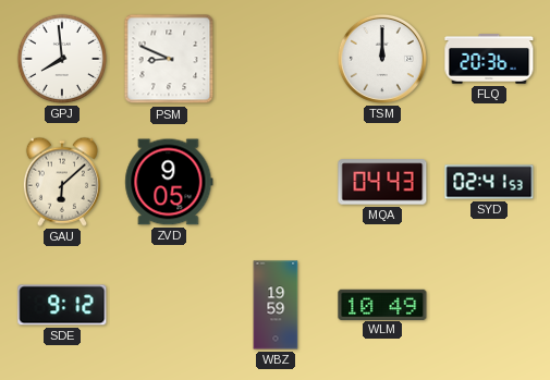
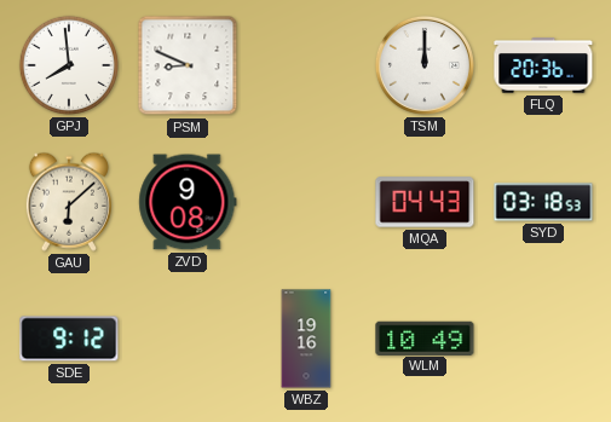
ZVD: 9:05 -> 9:08
SYD: 02:41 -> 03:18
WBZ: 19:59 -> 19:16
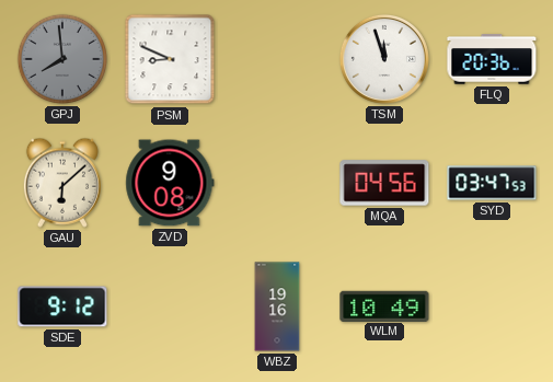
GPJ dial: white -> grey
TSM: 12:00 -> 11:57
MQA: 04:43 -> 04:56
SYD: 03:18 -> 03:47
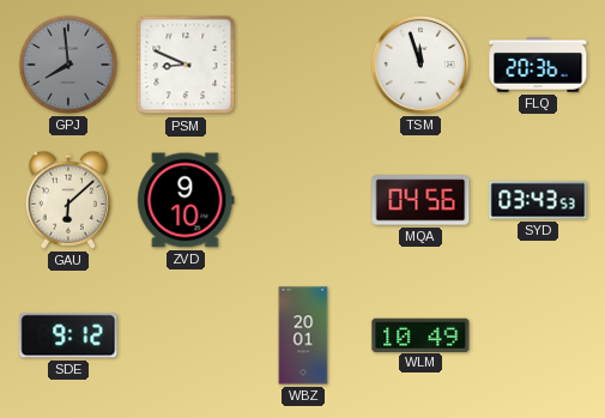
ZVD: 9:08 -> 9:10
SYD: 03:47 -> 03:43
WBZ: 19:16 -> 20:01
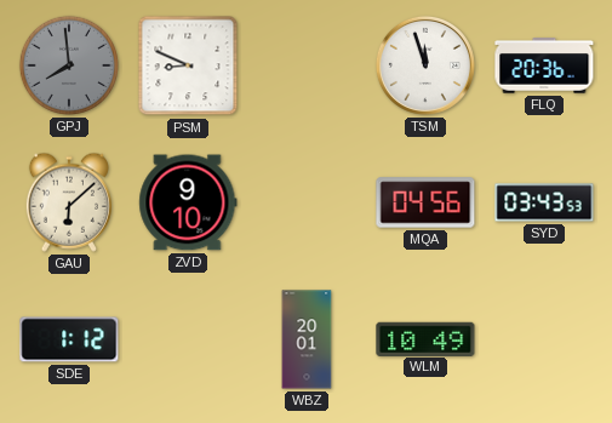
SDE: 9:12 -> 1:12
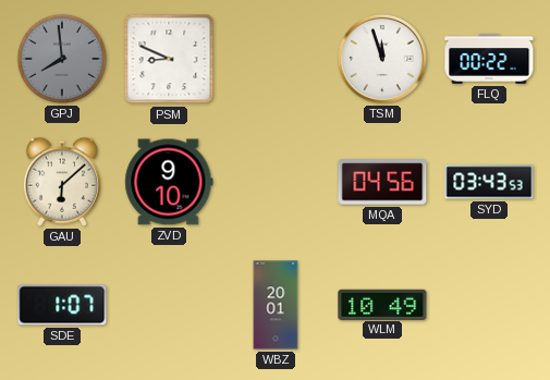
FLQ: 20:36 -> 00:22
SDE: 1:12 -> 1:07
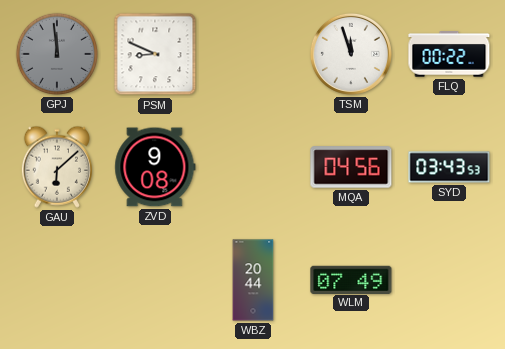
GPJ: 7:59 -> 11:59
ZVD: 9:10 -> 9:08
SDE: 1:07 -> none
WBZ: 20:01 -> 20:44
WLM: 10:49 -> 07:49
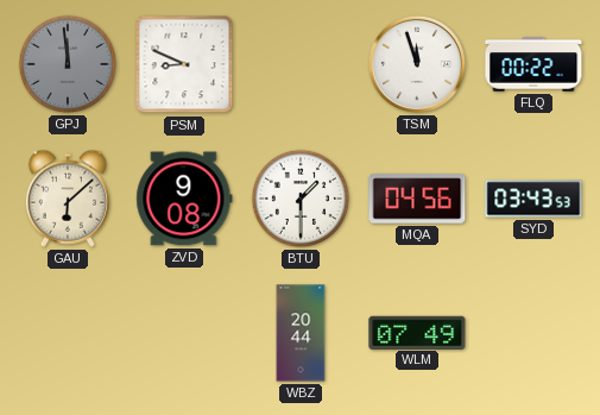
BTU: none -> 1:30
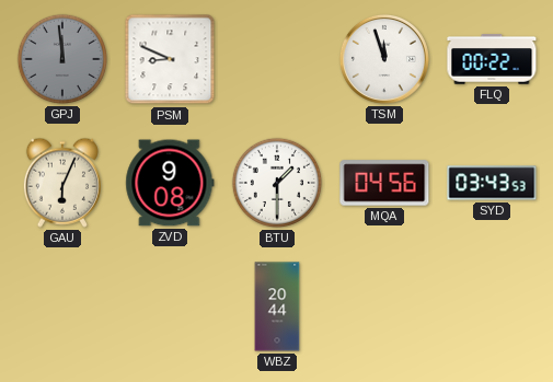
GAU: 6:08 -> 6:04
WLM: 07:49 -> none
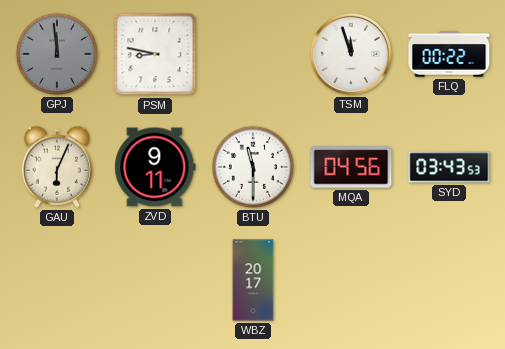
PSM: 8:49 -> 8:47
ZVD: 9:08 -> 9:11
BTU: 1:30 -> 11:30
WBZ: 20:44 -> 20:17
